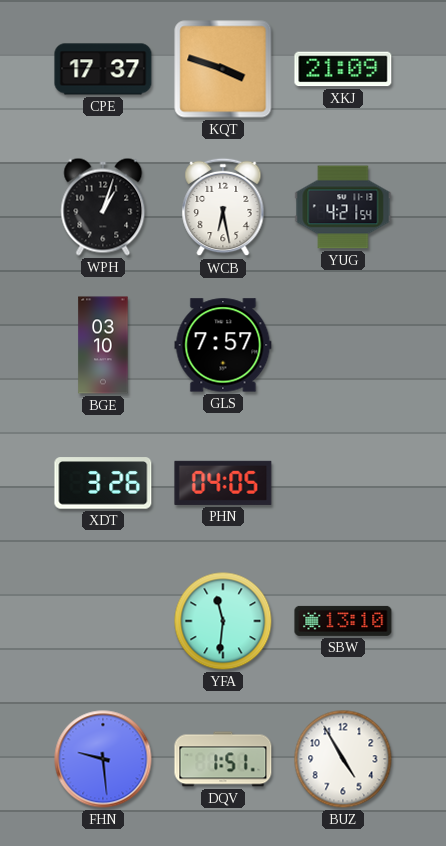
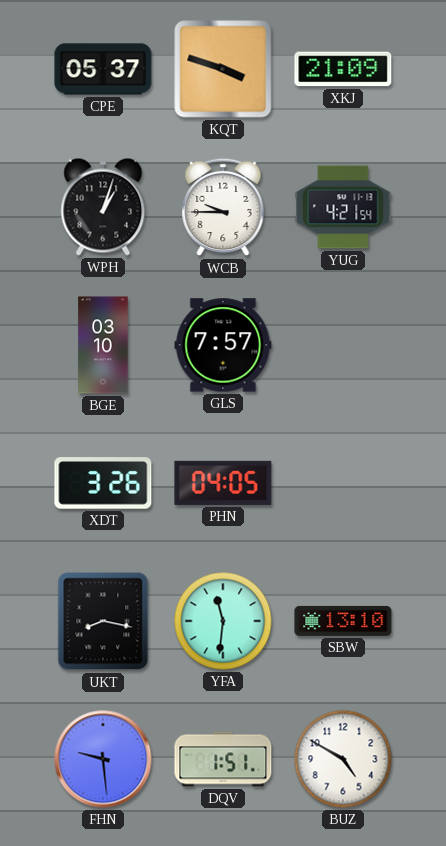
CPE: 17:37 -> 05:37
WCB: 6:28 -> 9:45
UKT: none -> 8:17
BUZ: 4:55 -> 4:50
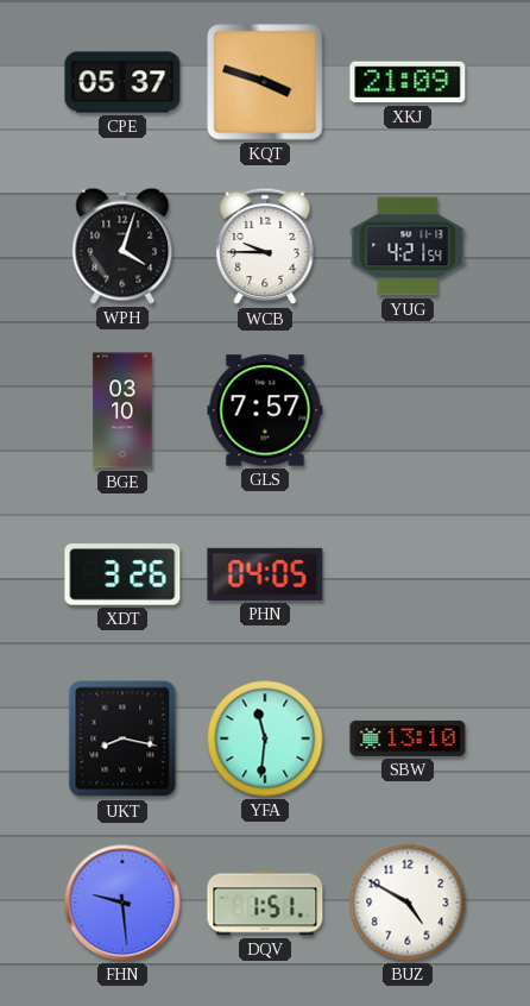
WPH: 1:03 -> 4:03
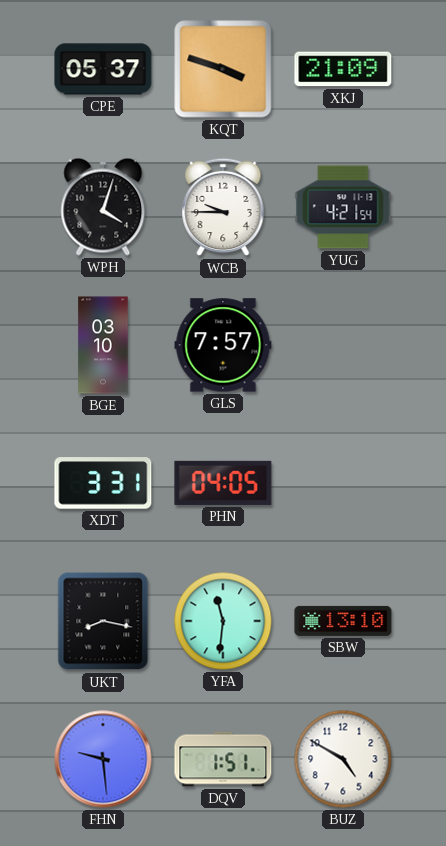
XDT: 3:26 -> 3:31
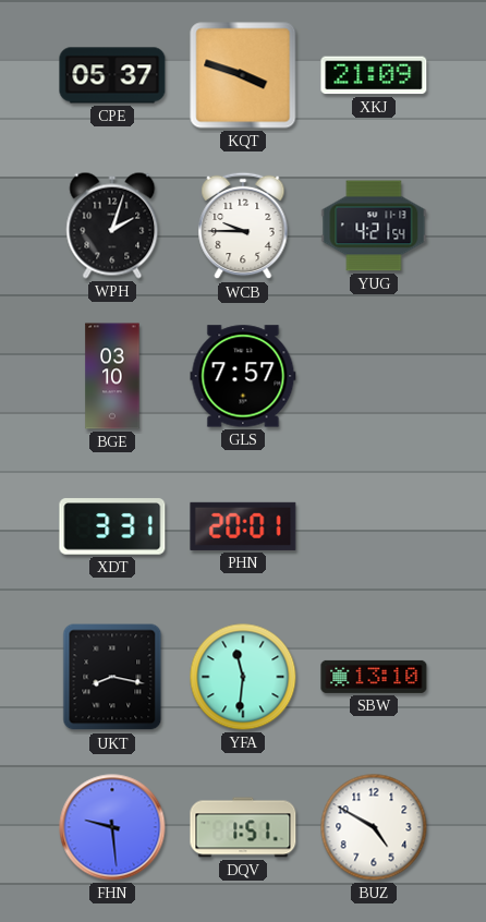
WPH: 4:03 -> 2:03
PHN: 04:05 -> 20:01
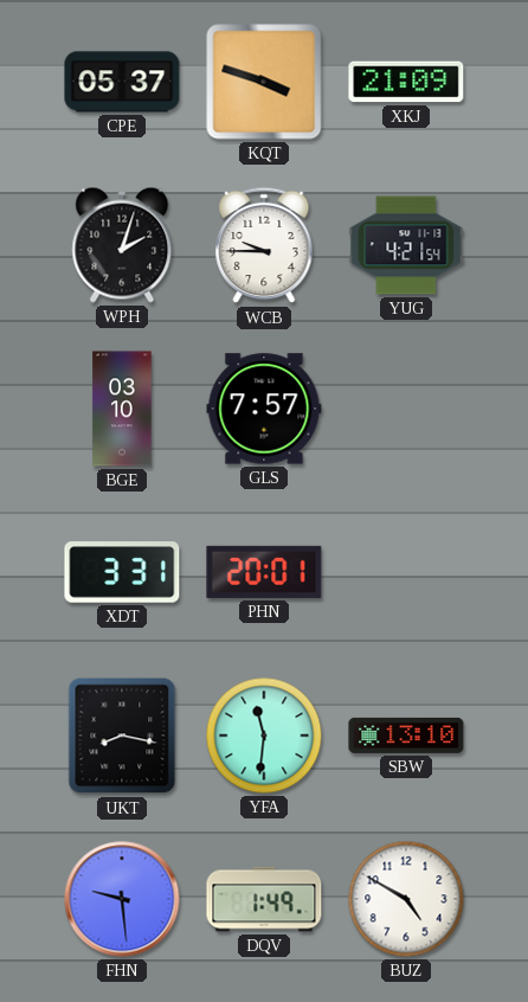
DQV: 1:51 -> 1:49
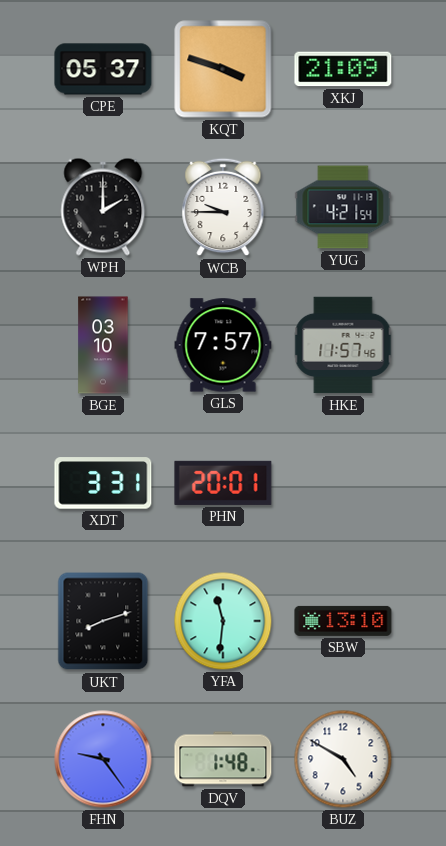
WPH: 2:03 -> 2:00
HKE: none -> 11:57
UKT: 8:17 -> 8:12
FHN: 9:29 -> 9:24
DQV: 1:49 -> 1:48
